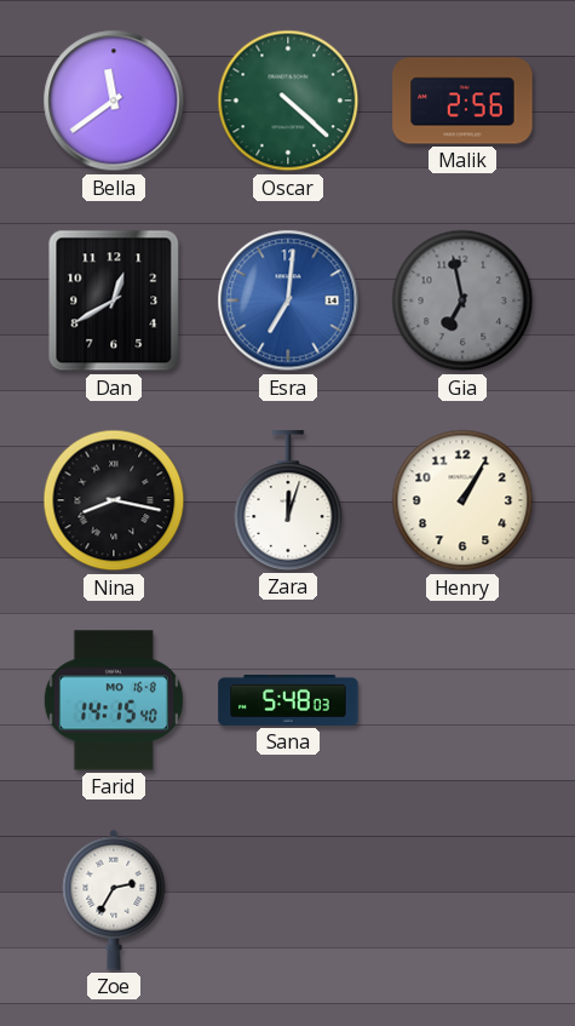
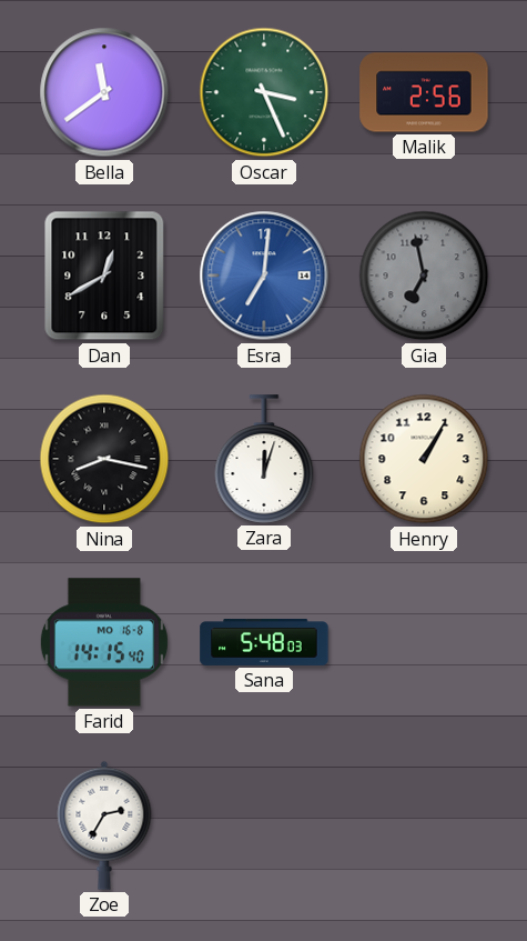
Oscar: 4:22 -> 3:26
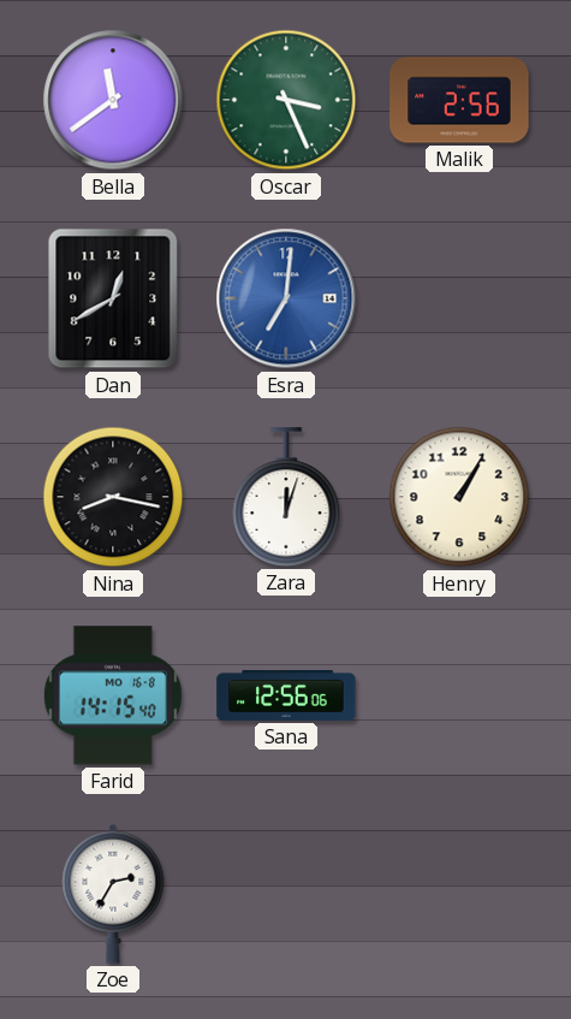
Gia: 6:58 -> none
Sana: 5:48 -> 12:56
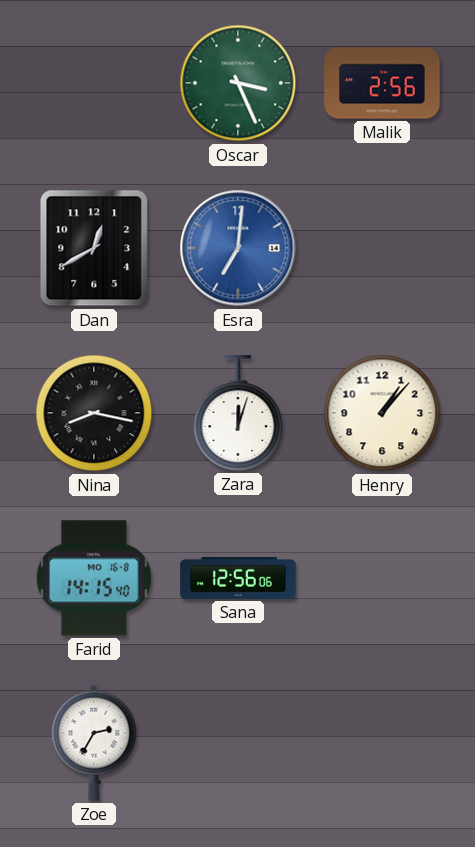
Bella: 11:39 -> none
Henry: 1:05 -> 1:07
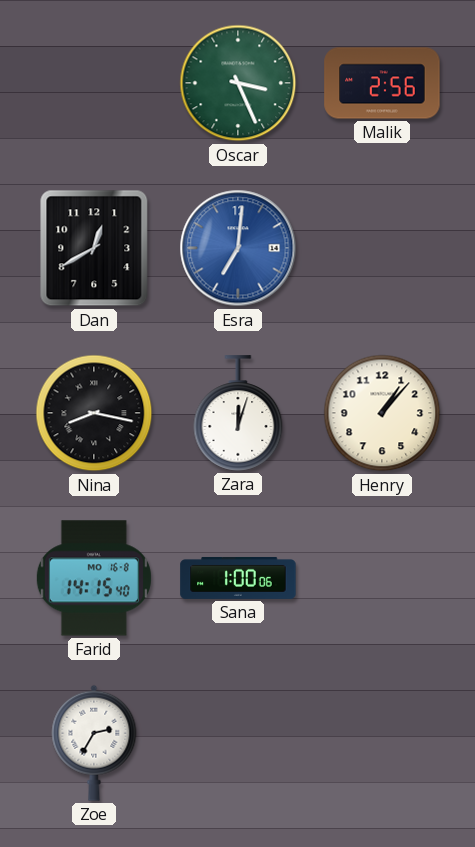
Sana: 12:56 -> 1:00
